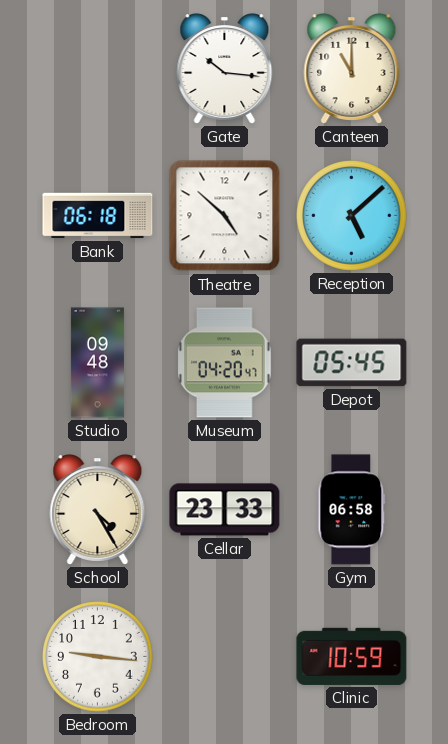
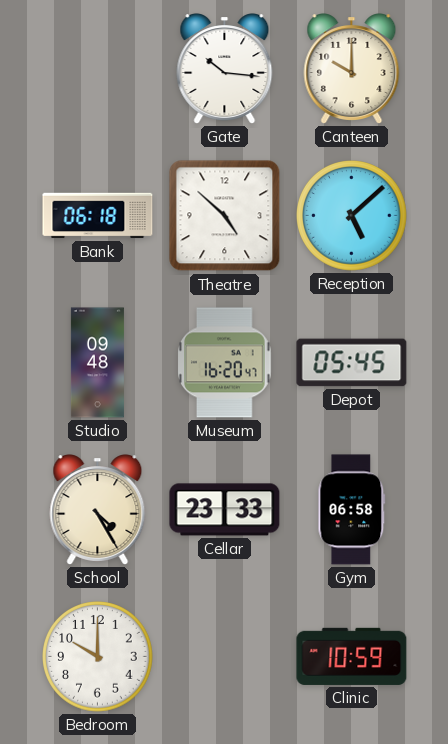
Canteen: 11:00 -> 10:00
Museum: 04:20 -> 16:20
Bedroom: 9:16 -> 10:00
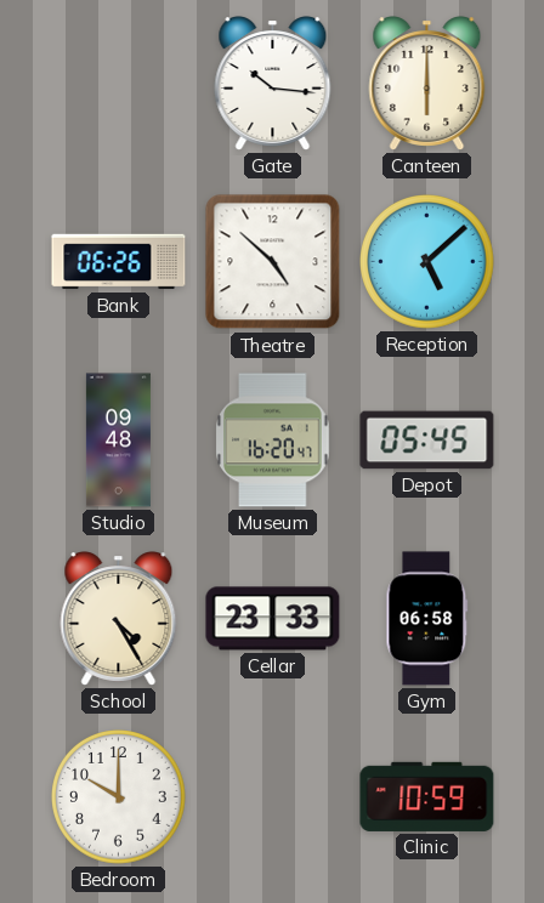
Canteen: 10:00 -> 6:00
Bank: 06:18 -> 06:26
